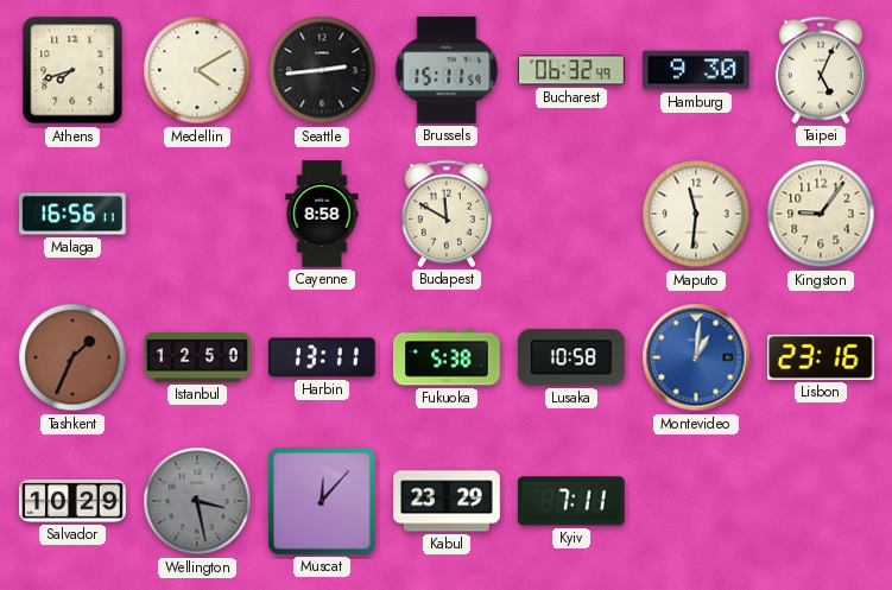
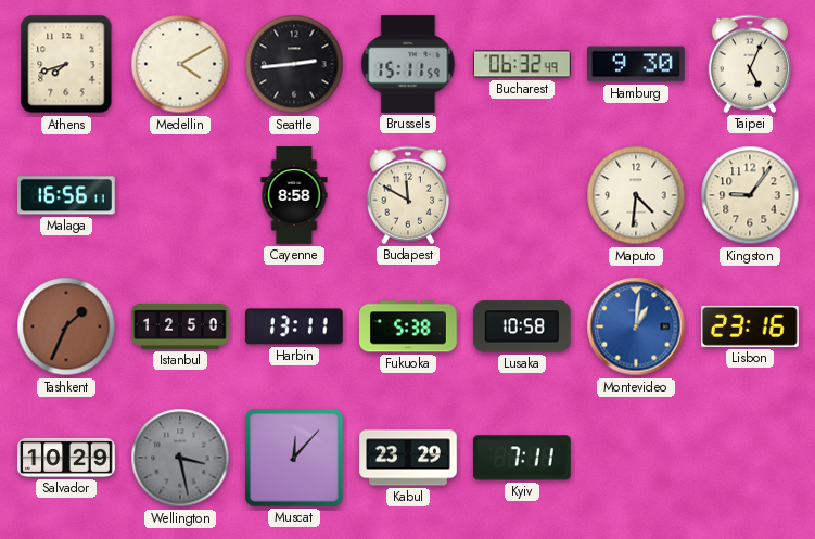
Maputo: 11:31 -> 4:31
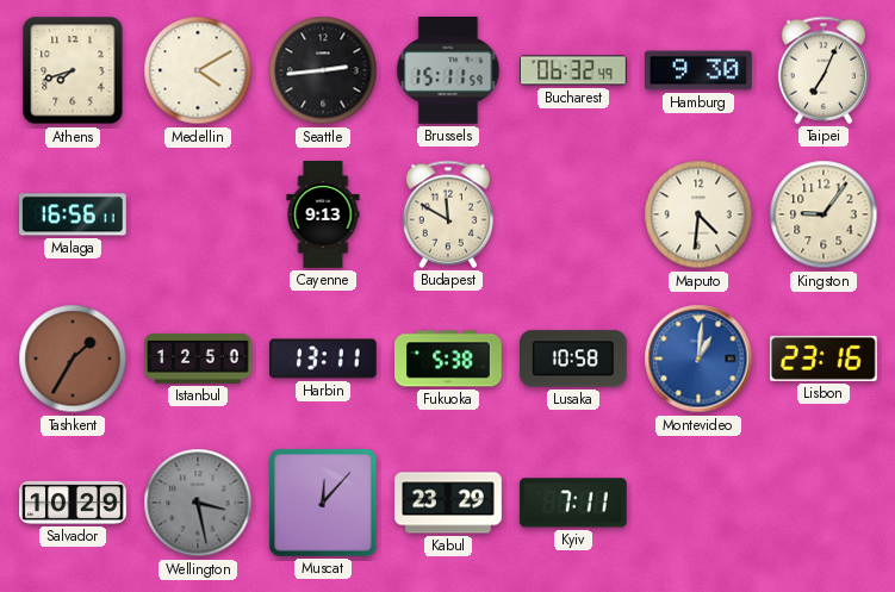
Taipei: 5:04 -> 7:04
Cayenne: 8:58 -> 9:13
Tashkent: 1:34 -> 1:35
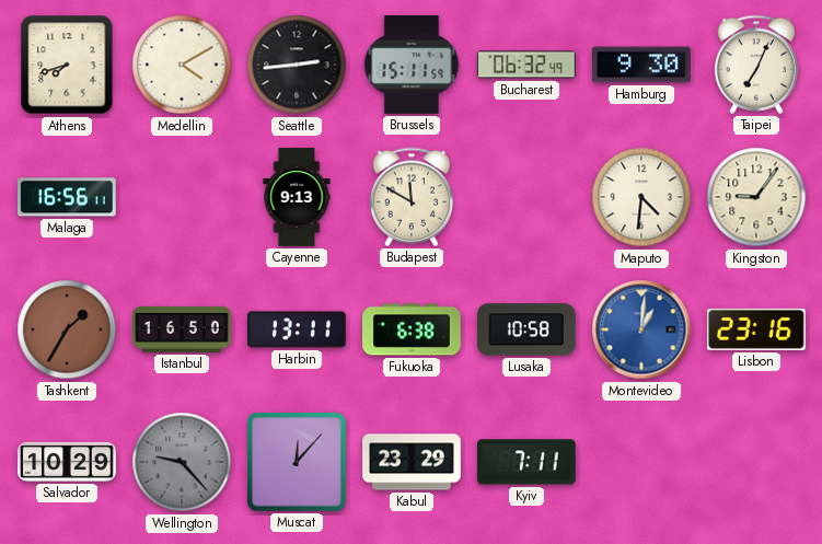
Istanbul: 12:50 -> 16:50
Fukuoka: 5:38 -> 6:38
Wellington: 3:28 -> 9:23
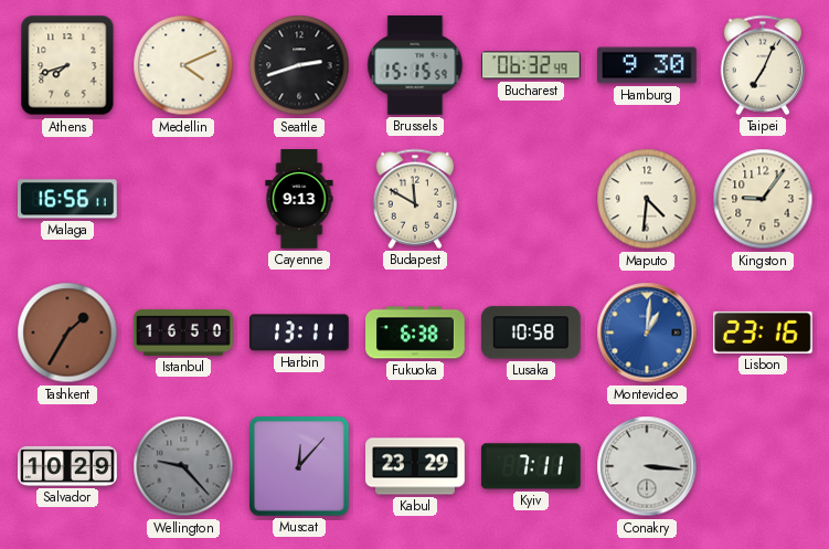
Medellin: 4:10 -> 4:11
Seattle: 2:44 -> 2:42
Brussels: 15:11 -> 15:15
Conakry: none -> 3:16
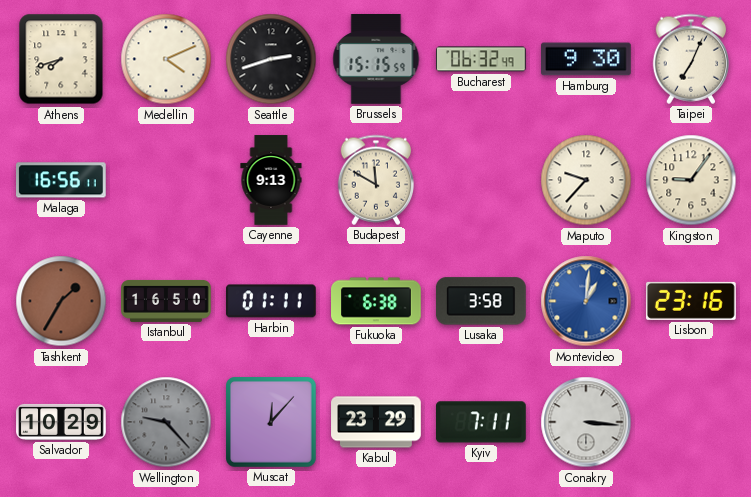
Maputo: 4:31 -> 9:37
Harbin: 13:11 -> 01:11
Lusaka: 10:58 -> 3:58
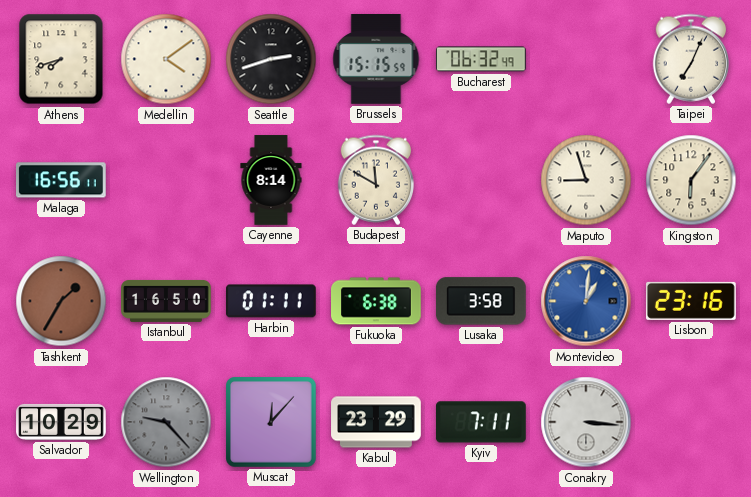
Medellin: 4:11 -> 4:09
Hamburg: 9:30 -> none
Cayenne: 9:13 -> 8:14
Maputo: 9:37 -> 8:57
Kingston: 9:06 -> 6:06
